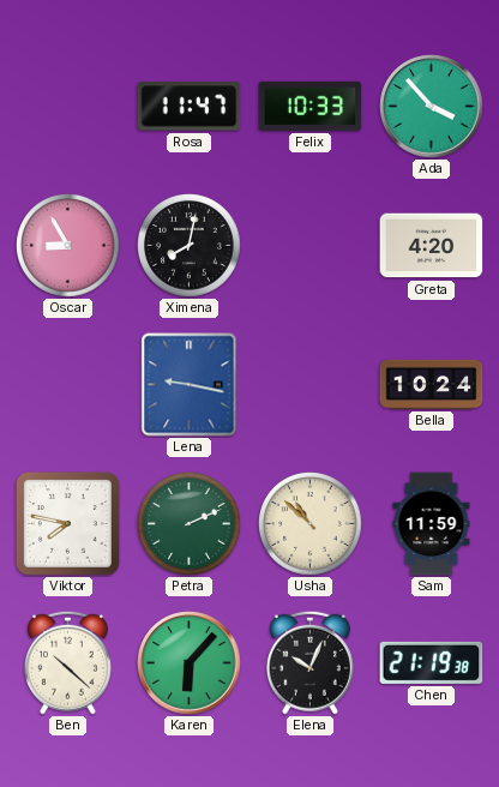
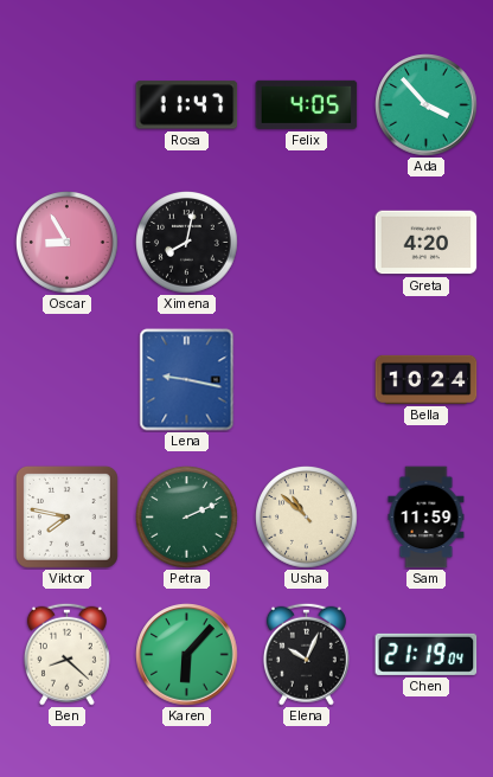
Felix: 10:33 -> 4:05
Ben: 10:22 -> 8:22
Chen: 21:19:38 -> 21:19:04
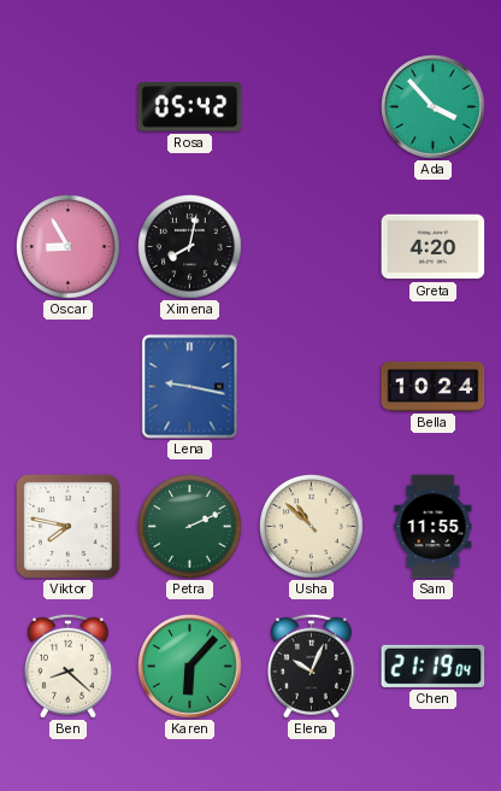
Rosa: 11:47 -> 05:42
Felix: 4:05 -> none
Sam: 11:59 -> 11:55
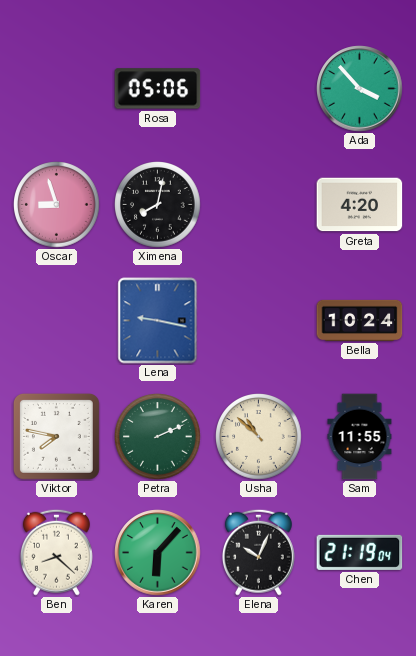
Rosa: 05:42 -> 05:06
Oscar: 8:55 -> 8:57
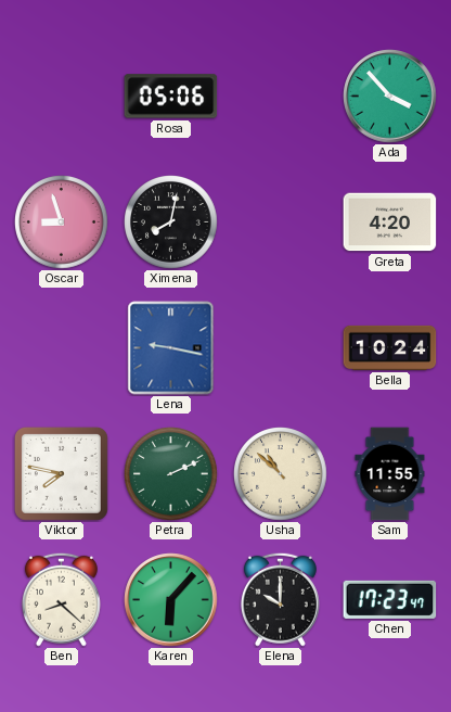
Elena: 10:04 -> 10:00
Chen: 21:19 -> 17:23
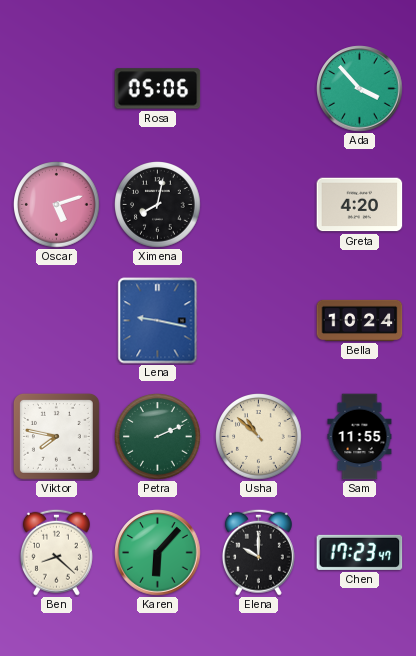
Oscar: 8:57 -> 5:12
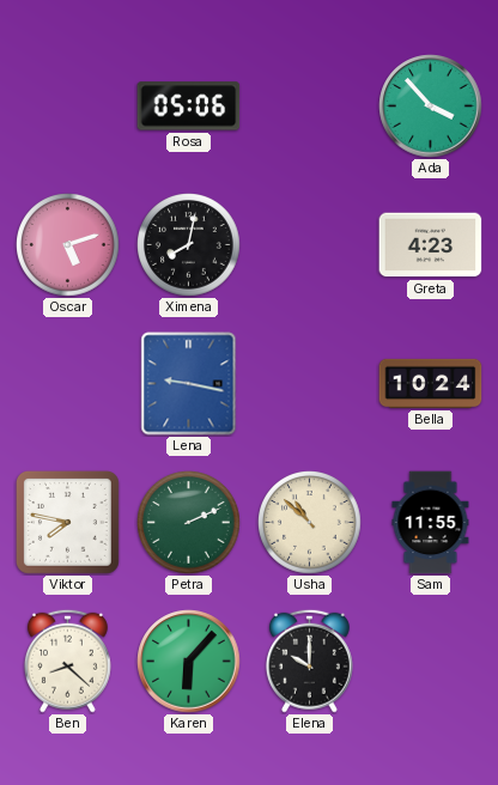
Greta: 4:20 -> 4:23
Chen: 17:23 -> none
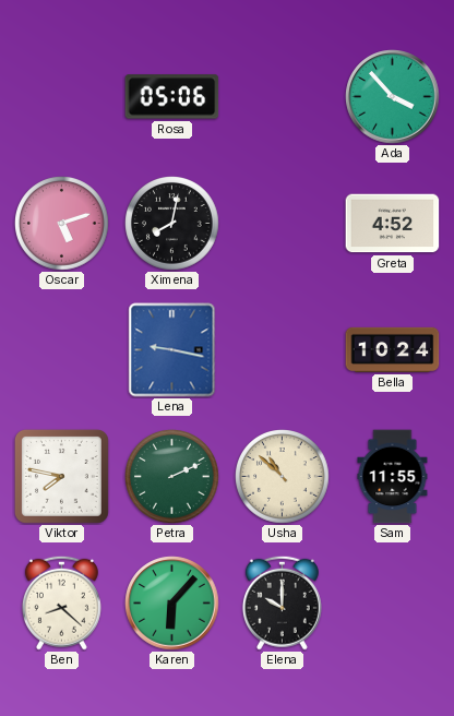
Greta: 4:23 -> 4:52
